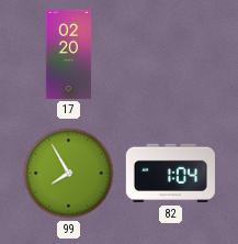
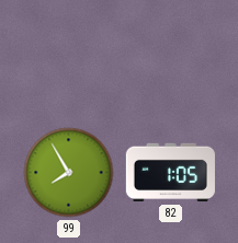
17: 02:20 -> none
82: 1:04 -> 1:05
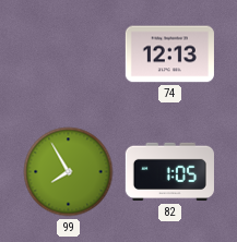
74: none -> 12:13
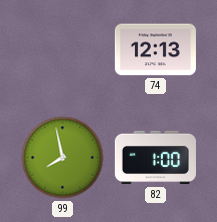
99: 7:55 -> 7:58
82: 1:05 -> 1:00
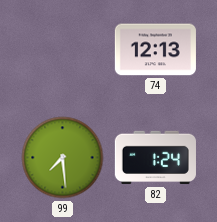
99: 7:58 -> 7:29
82: 1:00 -> 1:24
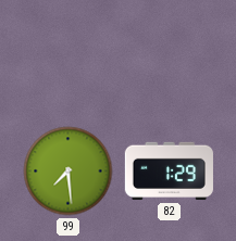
74: 12:13 -> none
82: 1:24 -> 1:29
